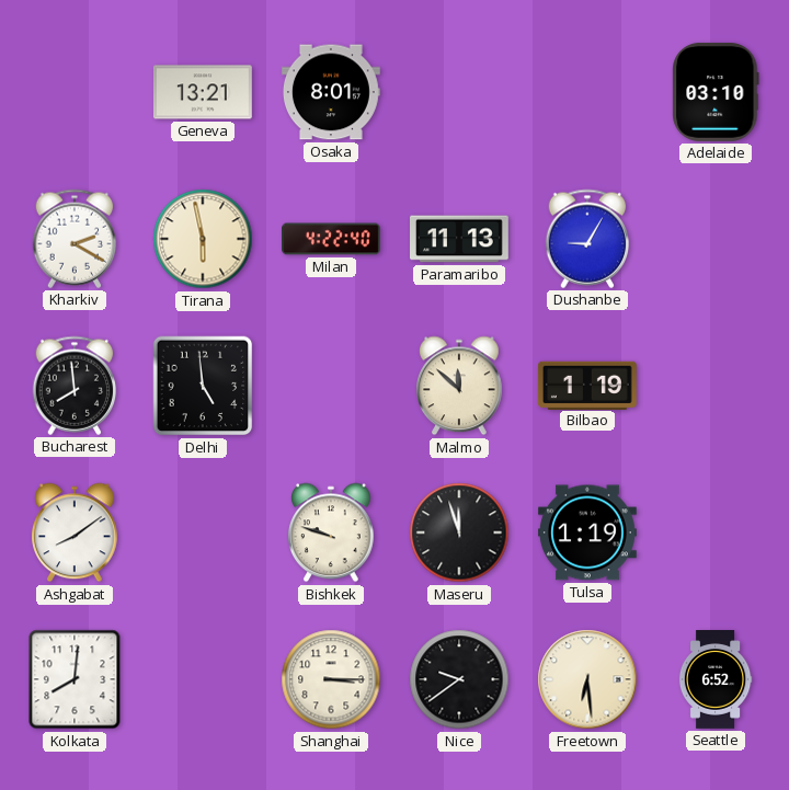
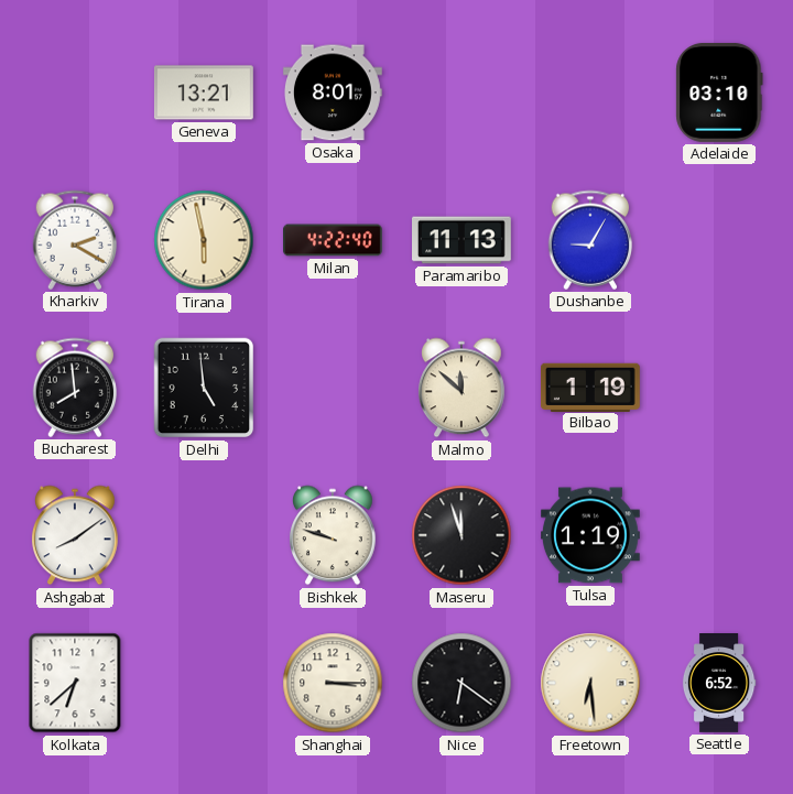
Kolkata: 8:01 -> 6:38
Nice: 9:39 -> 6:21
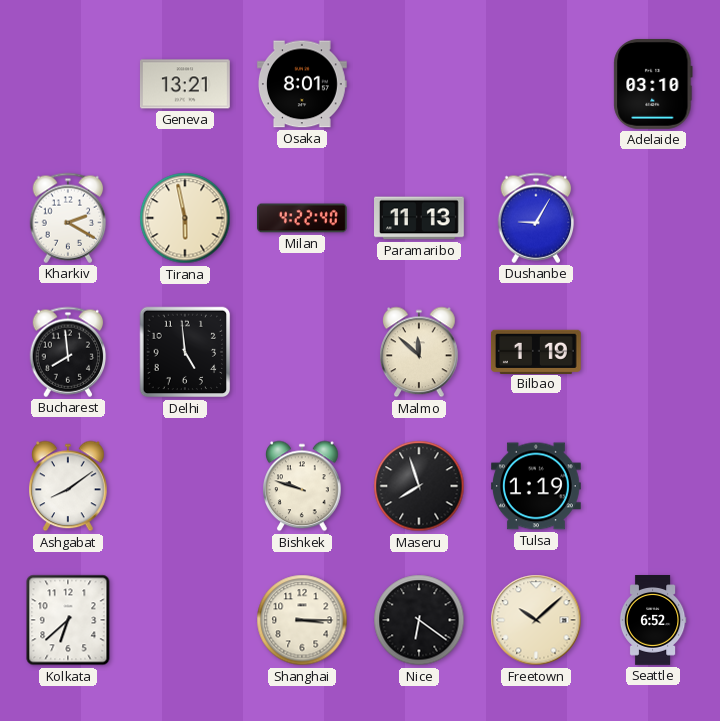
Maseru: 11:57 -> 7:57
Freetown: 6:29 -> 10:08
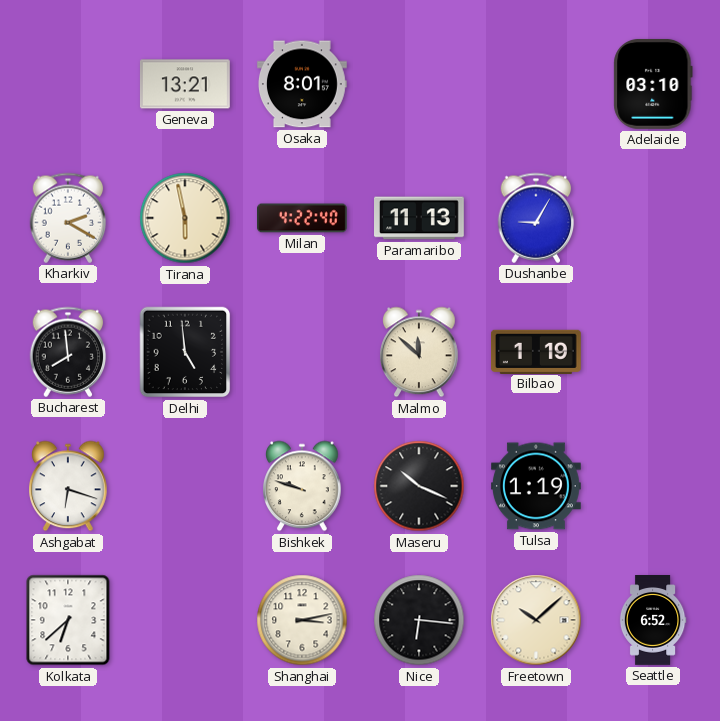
Ashgabat: 8:09 -> 6:18
Maseru: 7:57 -> 10:19
Shanghai: 3:15 -> 3:13
Nice: 6:21 -> 6:16
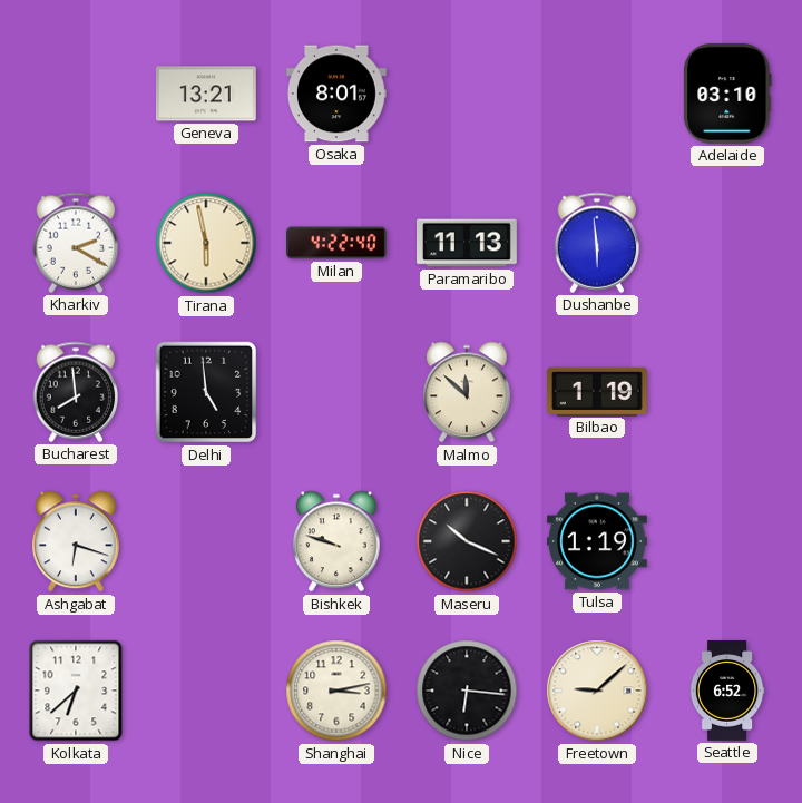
Dushanbe: 9:05 -> 5:59
Freetown: 10:08 -> 9:08
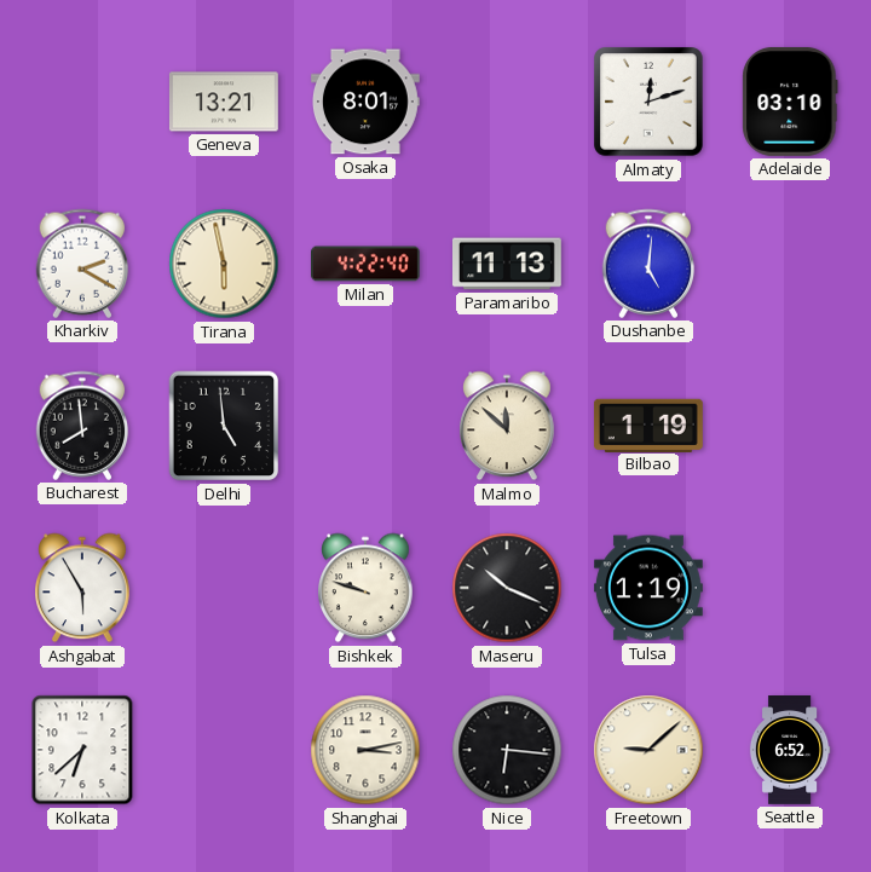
Almaty: none -> 12:12
Dushanbe: 5:59 -> 5:01
Ashgabat: 6:18 -> 5:55
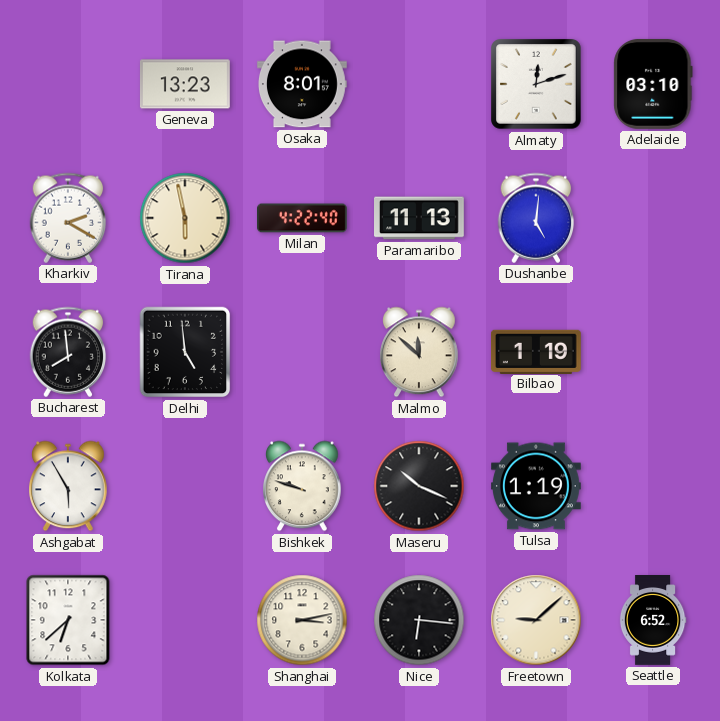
Geneva: 13:21 -> 13:23
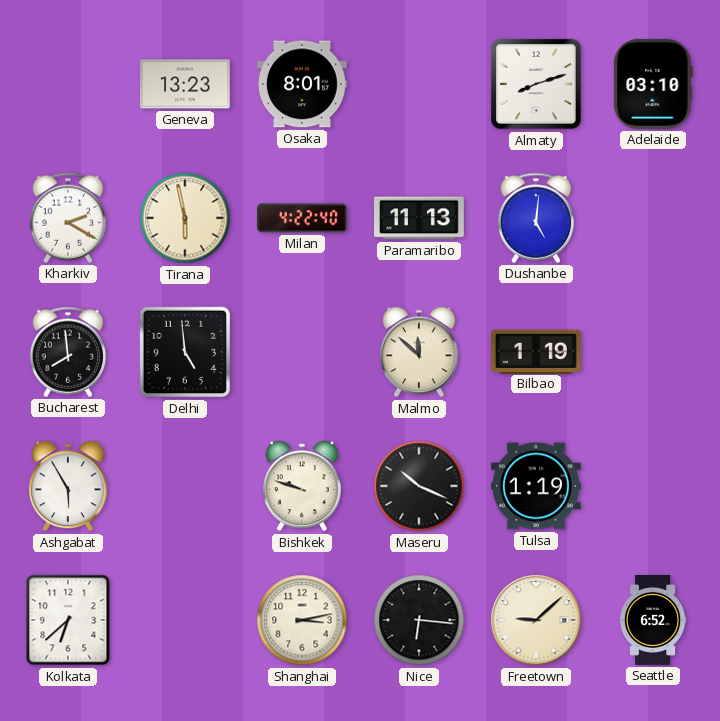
Almaty: 12:12 -> 8:12
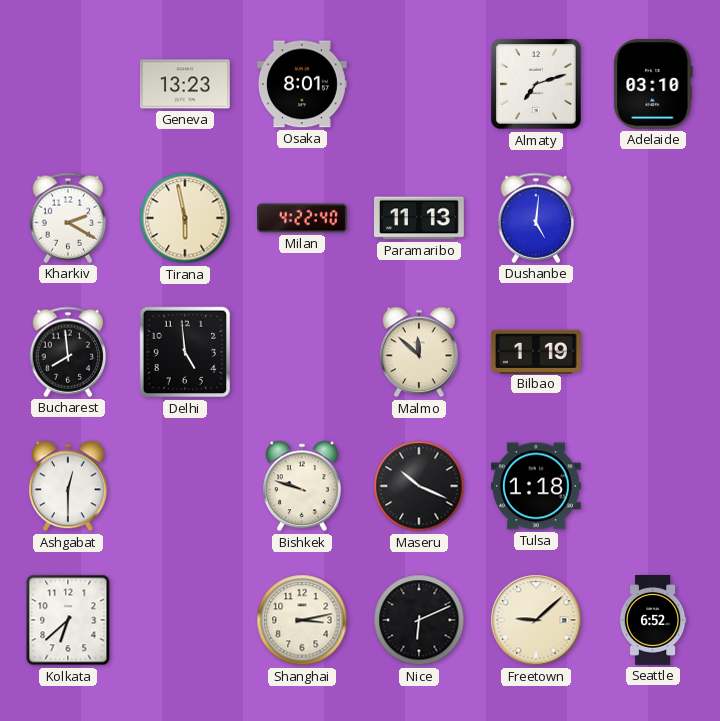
Almaty: 8:12 -> 7:12
Ashgabat: 5:55 -> 12:30
Tulsa: 1:19 -> 1:18
Nice: 6:16 -> 6:11
